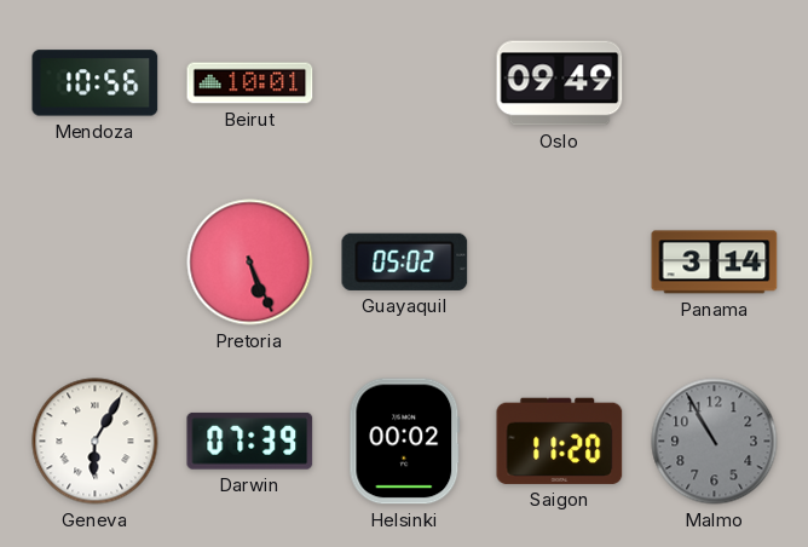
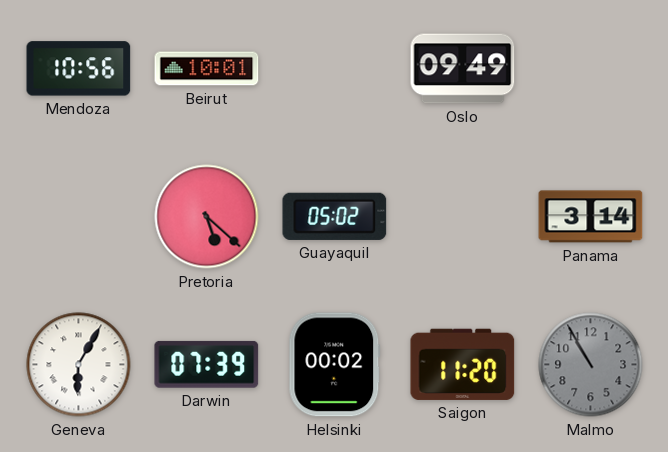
Pretoria: 5:26 -> 5:22
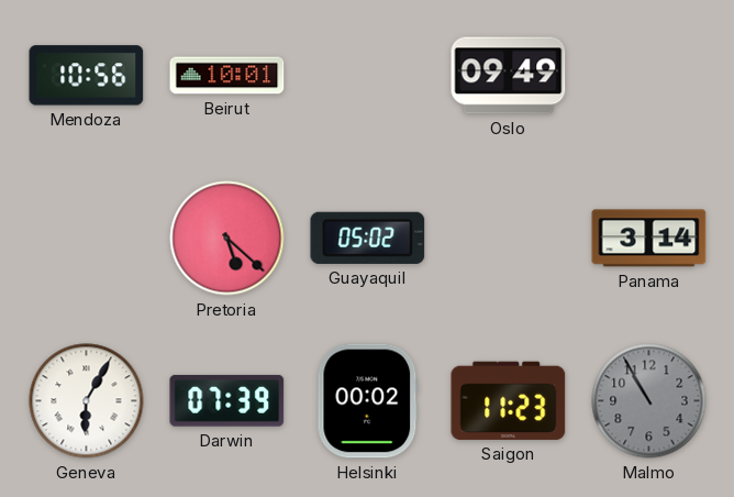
Saigon: 11:20 -> 11:23
